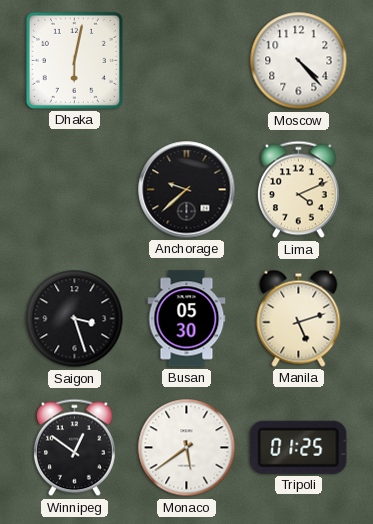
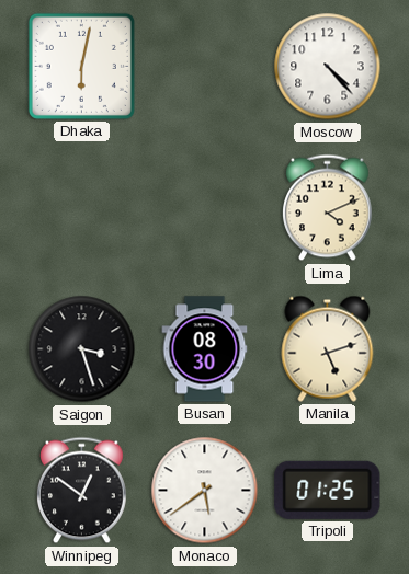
Anchorage: 9:38 -> none
Busan: 05:30 -> 08:30
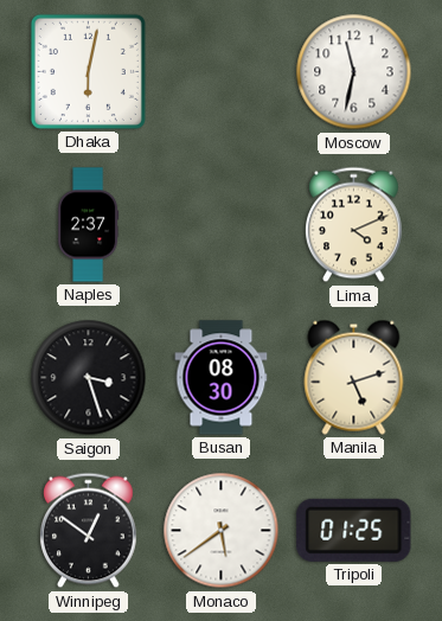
Moscow: 4:23 -> 11:32
Naples: none -> 2:37
